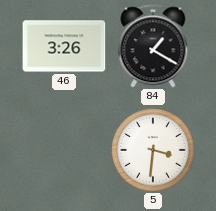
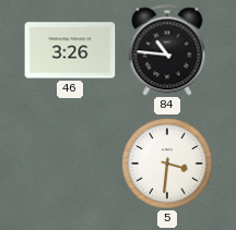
84: 1:20 -> 10:46
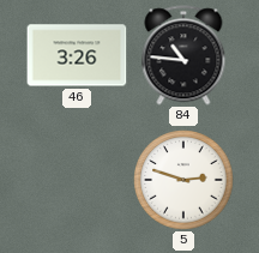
5: 3:31 -> 2:48
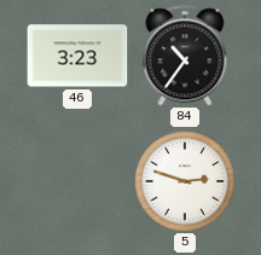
46: 3:26 -> 3:23
84: 10:46 -> 10:36
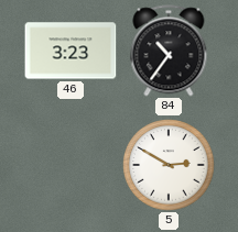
5: 2:48 -> 2:50
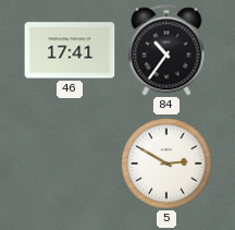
46: 3:23 -> 17:41
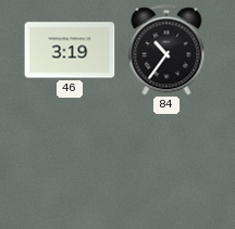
46: 17:41 -> 3:19
5: 2:50 -> none
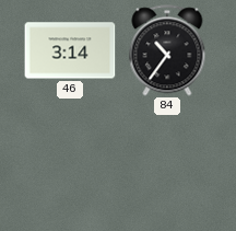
46: 3:19 -> 3:14
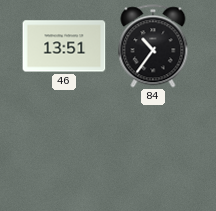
46: 3:14 -> 13:51
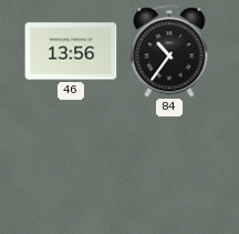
46: 13:51 -> 13:56
